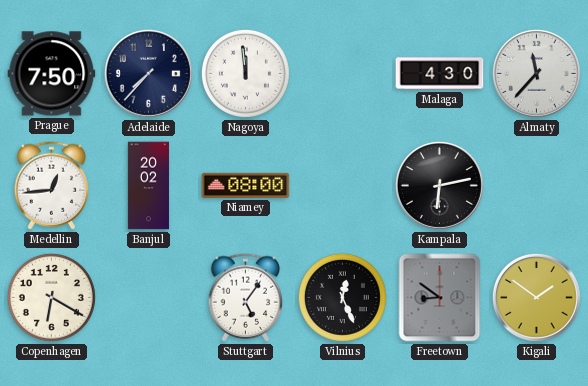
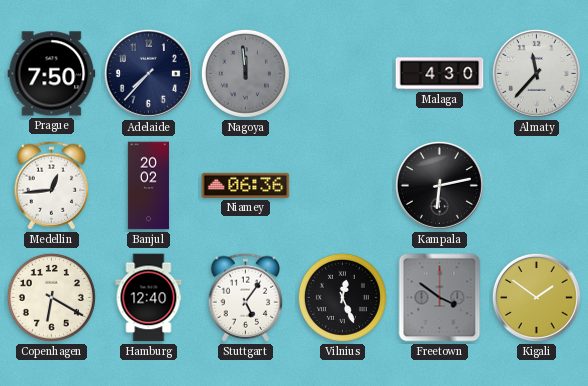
Nagoya dial: white -> grey
Niamey: 08:00 -> 06:36
Hamburg: none -> 12:40
Freetown: 8:51 -> 3:51
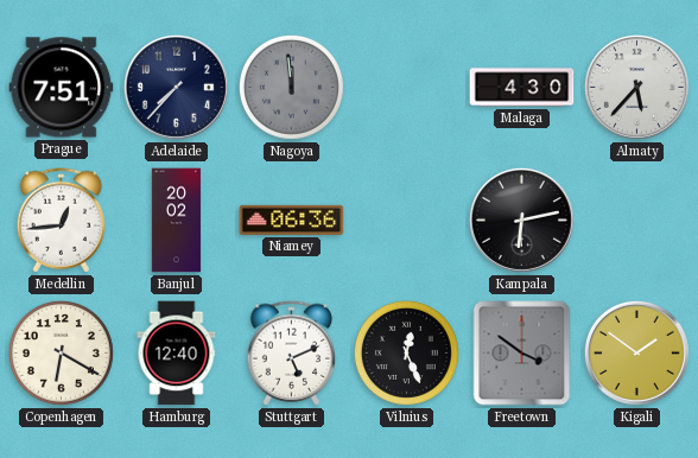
Prague: 7:50 -> 7:51
Almaty: 11:37 -> 5:37
Stuttgart: 5:06 -> 5:11
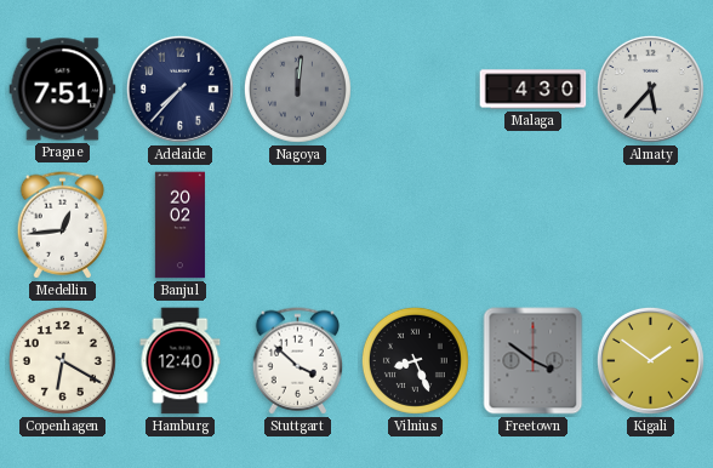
Nagoya: 11:59 -> 12:01
Niamey: 06:36 -> none
Kampala: 6:13 -> none
Stuttgart: 5:11 -> 3:52
Vilnius: 12:26 -> 8:26
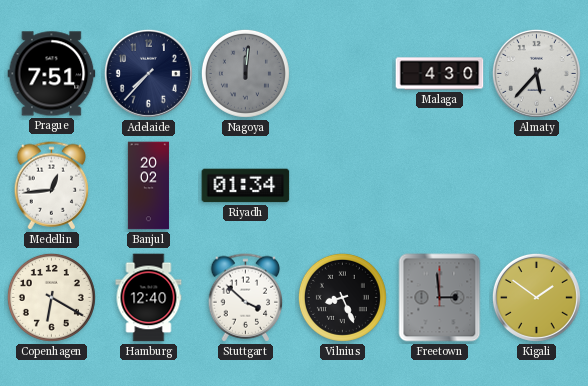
Riyadh: none -> 01:34
Freetown: 3:51 -> 2:59
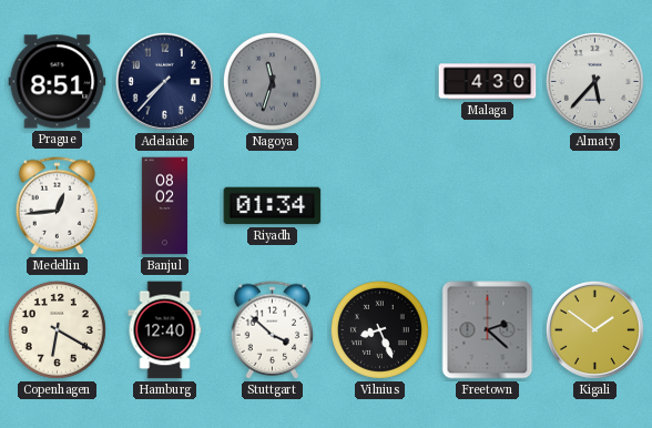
Prague: 7:51 -> 8:51
Nagoya: 12:01 -> 11:33
Banjul: 20:02 -> 08:02
Freetown: 2:59 -> 2:22
